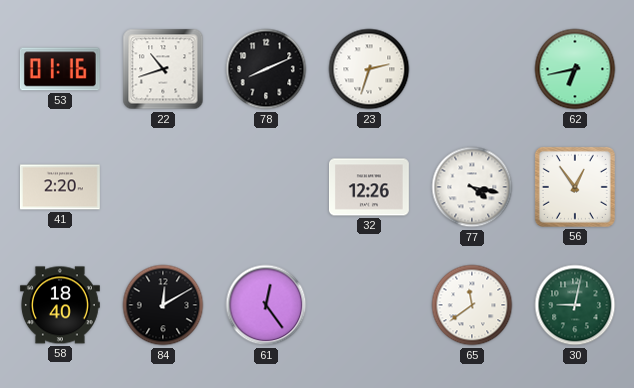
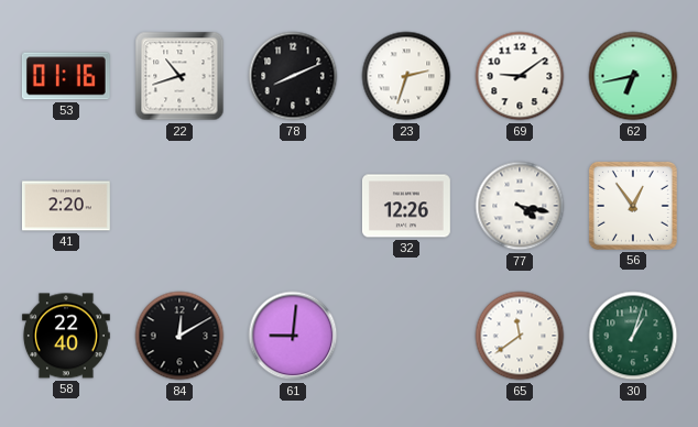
69: none -> 9:09
58: 18:40 -> 22:40
61: 12:24 -> 9:01
30: 9:02 -> 1:03
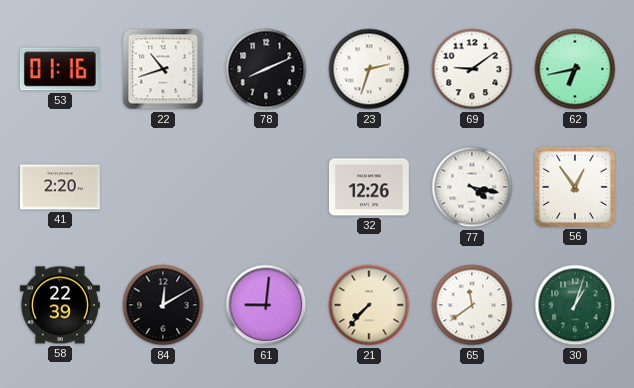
58: 22:40 -> 22:39
21: none -> 7:37
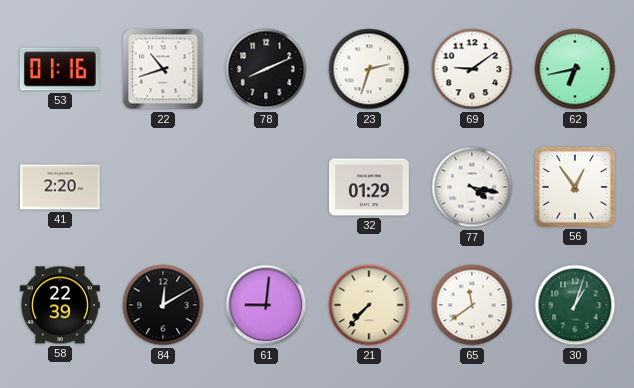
32: 12:26 -> 01:29
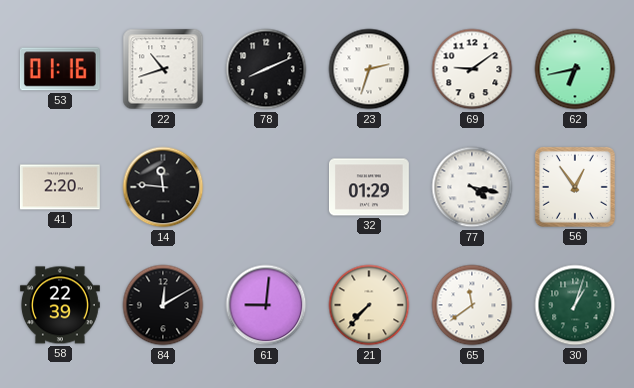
14: none -> 11:46
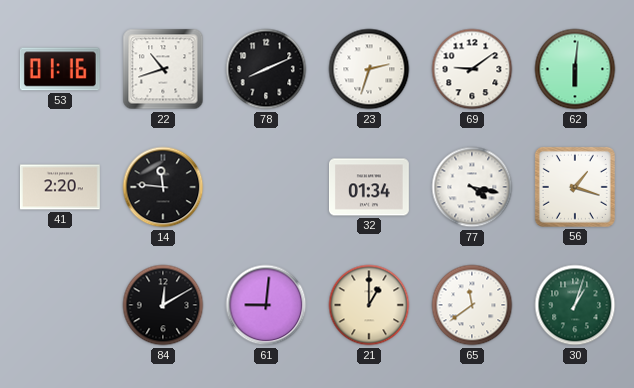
62: 6:43 -> 6:01
32: 01:29 -> 01:34
56: 12:54 -> 1:18
58: 22:39 -> none
21: 7:37 -> 1:00
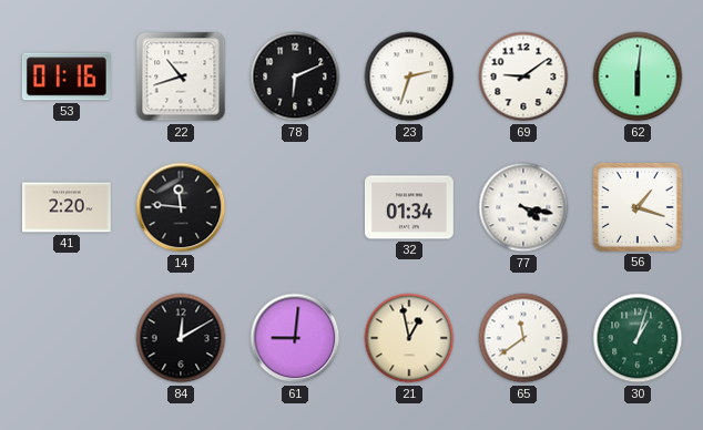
78: 8:11 -> 6:11
21: 1:00 -> 12:58
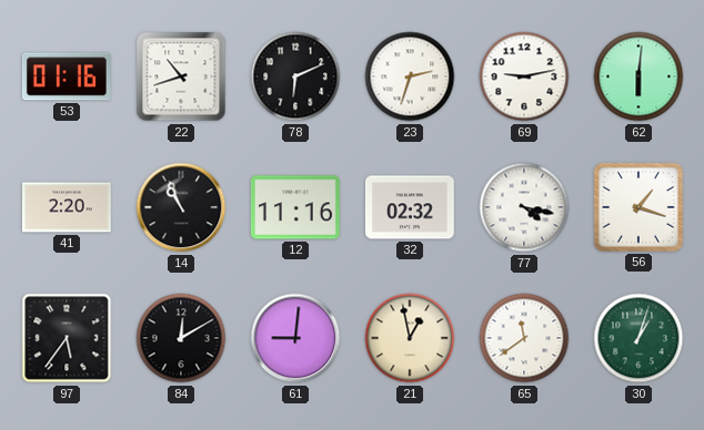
69: 9:09 -> 9:13
14: 11:46 -> 10:56
12: none -> 11:16
32: 01:34 -> 02:32
97: none -> 5:36
